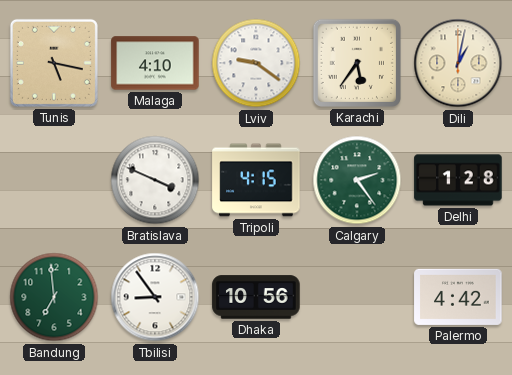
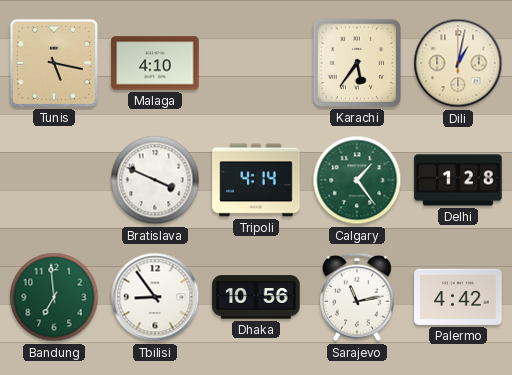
Lviv: 9:21 -> none
Tripoli: 4:15 -> 4:14
Calgary: 2:24 -> 1:24
Sarajevo: none -> 11:13
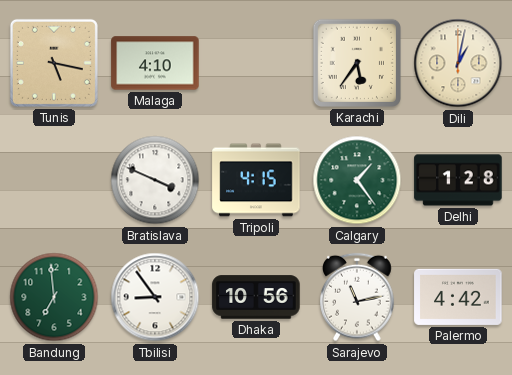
Tripoli: 4:14 -> 4:15
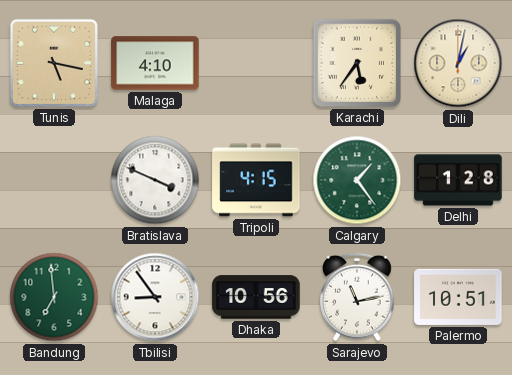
Palermo: 4:42 -> 10:51
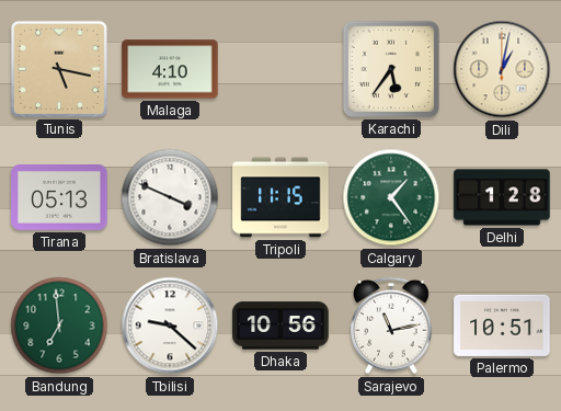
Tirana: none -> 05:13
Tripoli: 4:15 -> 11:15
Tbilisi: 8:54 -> 9:22
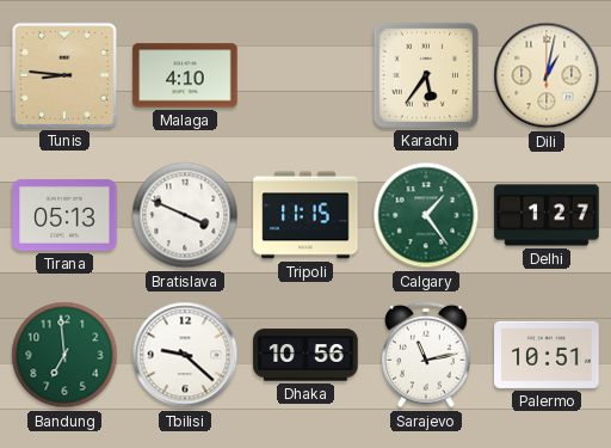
Tunis: 5:17 -> 8:46
Delhi: 1:28 -> 1:27
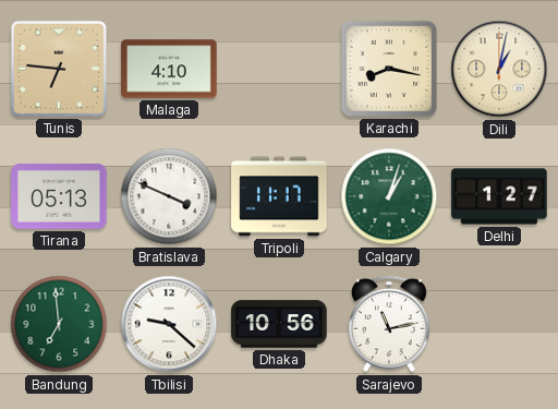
Tunis: 8:46 -> 6:46
Karachi: 5:36 -> 8:17
Tripoli: 11:15 -> 11:17
Calgary: 1:24 -> 1:03
Palermo: 10:51 -> none
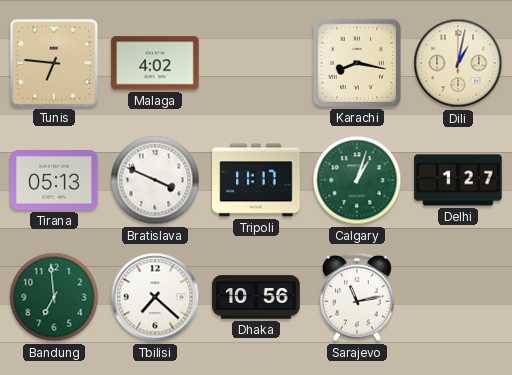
Malaga: 4:10 -> 4:02
Tbilisi: 9:22 -> 7:22
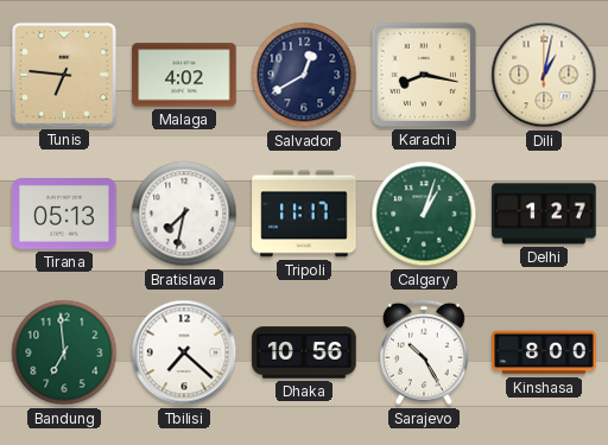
Salvador: none -> 12:40
Bratislava: 3:49 -> 7:32
Sarajevo: 11:13 -> 10:25
Kinshasa: none -> 8:00
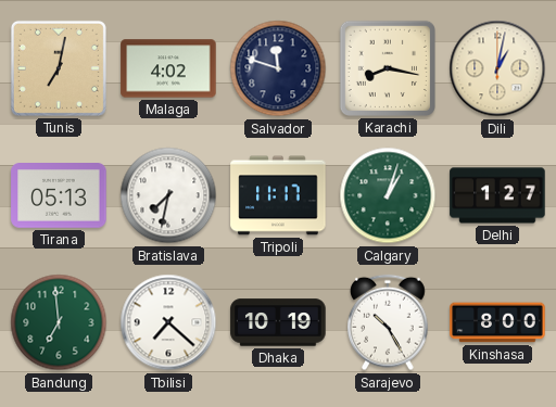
Tunis: 6:46 -> 7:02
Salvador: 12:40 -> 11:48
Dhaka: 10:56 -> 10:19
